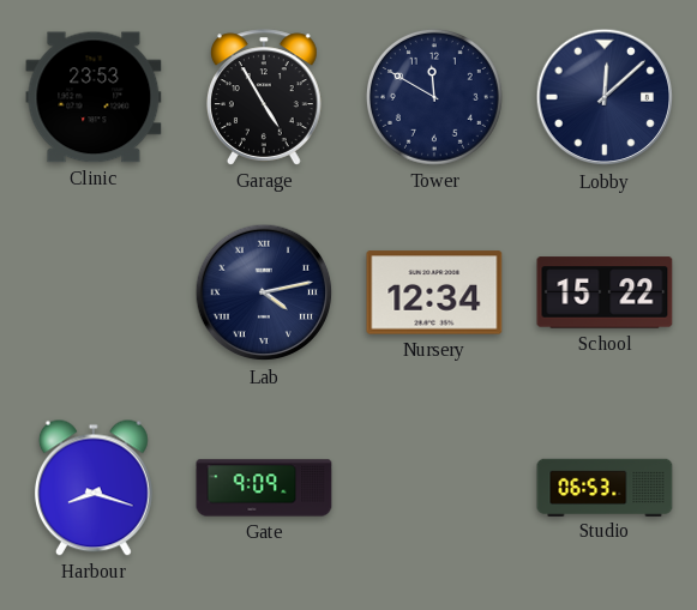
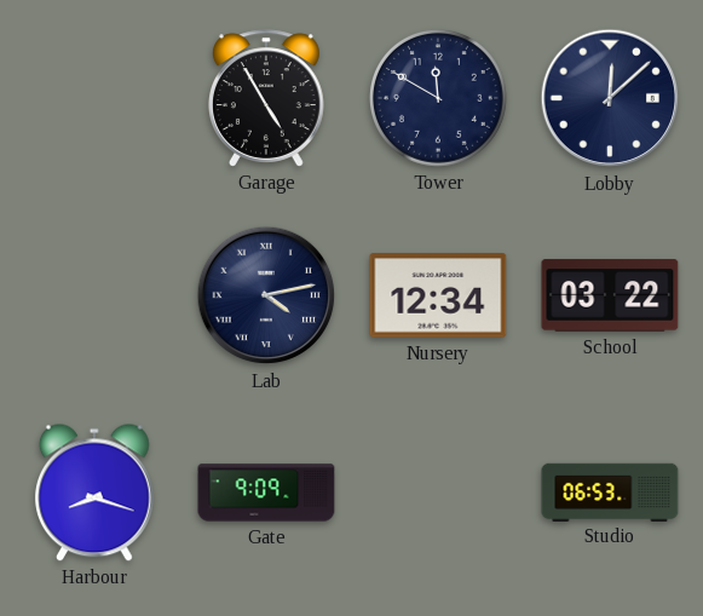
Clinic: 23:53 -> none
School: 15:22 -> 03:22
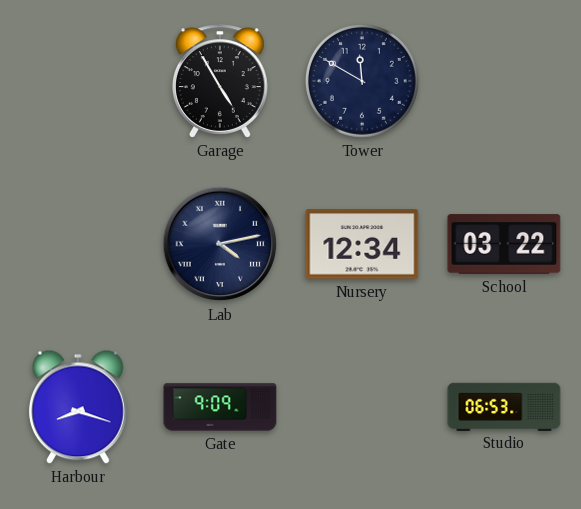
Lobby: 12:08 -> none
